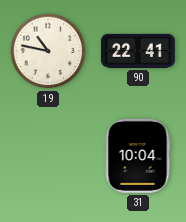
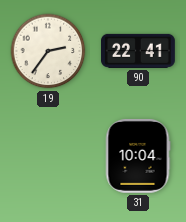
19: 10:47 -> 2:36
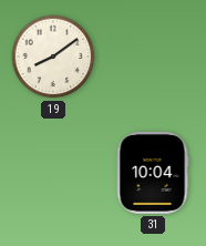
19: 2:36 -> 8:09
90: 22:41 -> none
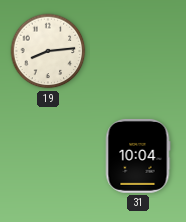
19: 8:09 -> 8:14
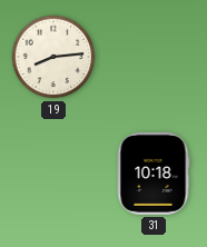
31: 10:04 -> 10:18
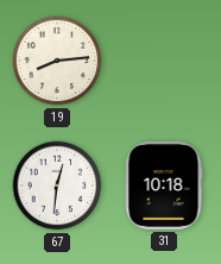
67: none -> 12:31
